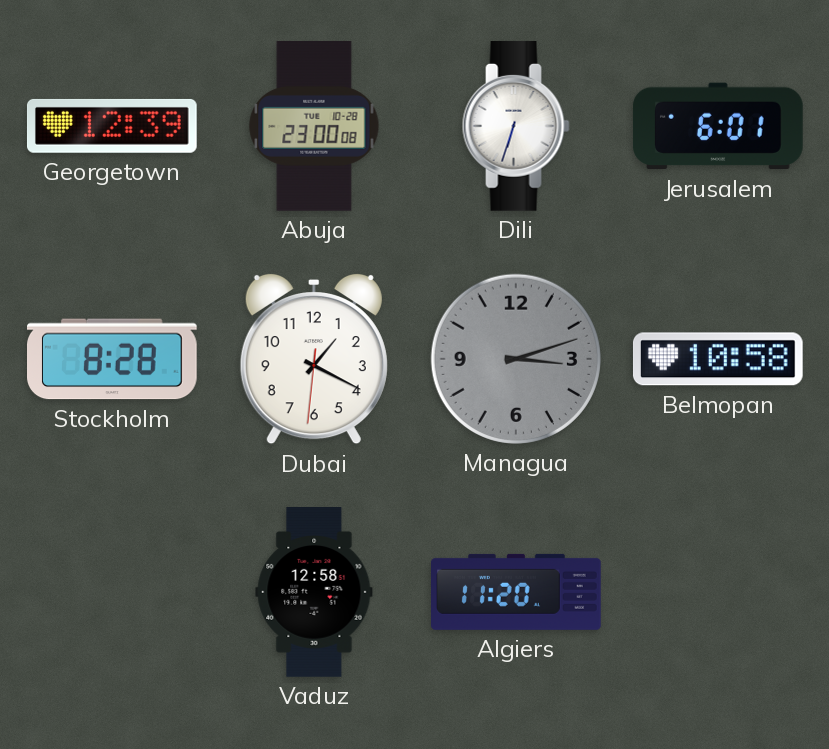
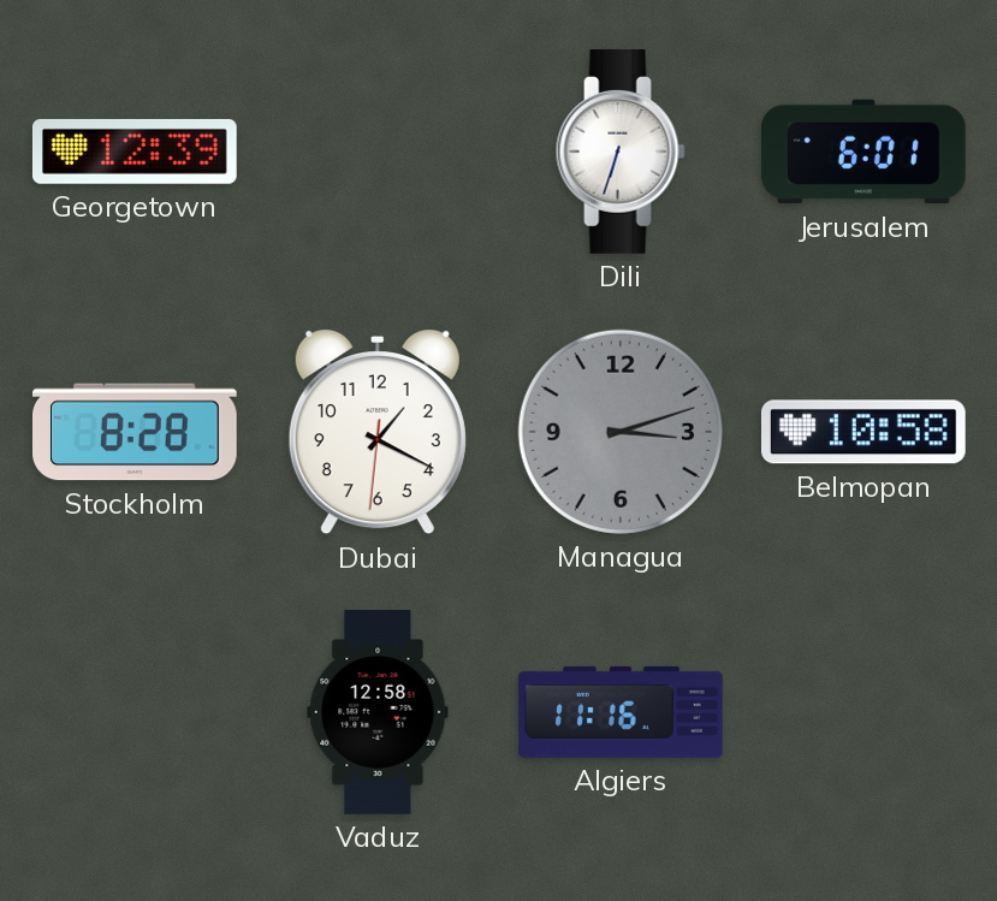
Abuja: 23:00 -> none
Algiers: 11:20 -> 11:16
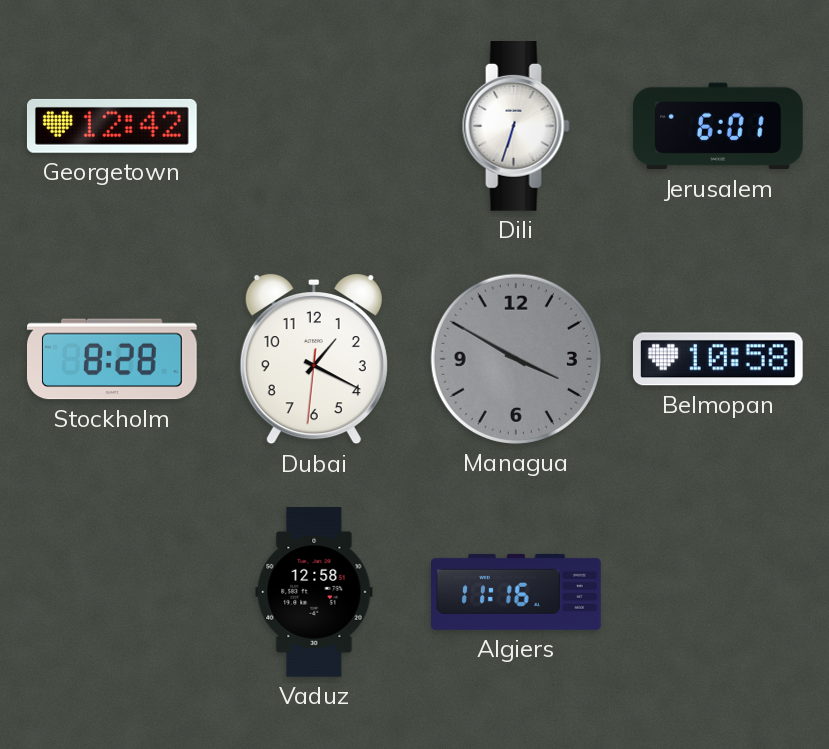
Georgetown: 12:39 -> 12:42
Managua: 3:12 -> 3:50
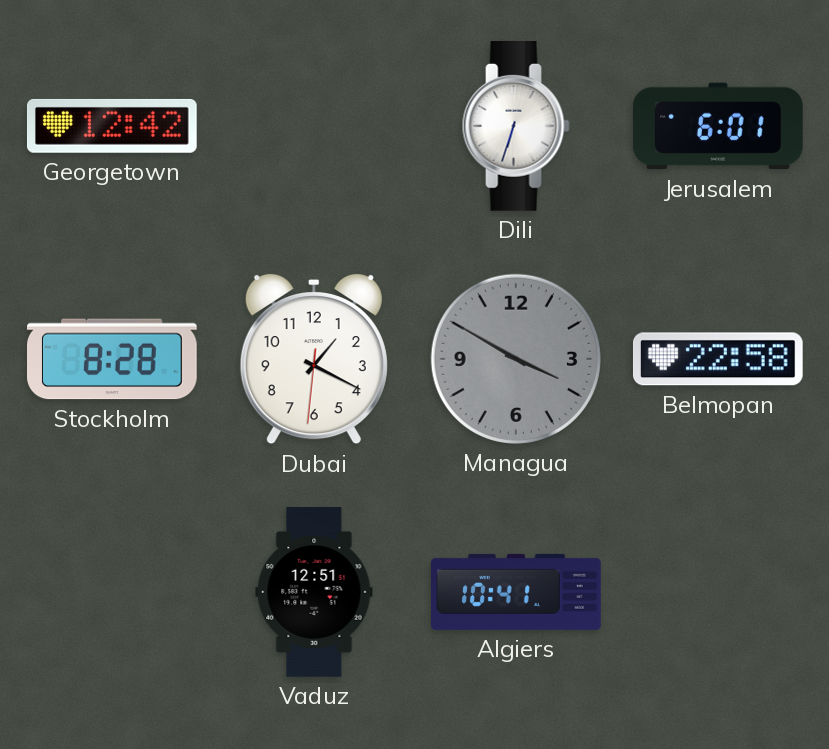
Belmopan: 10:58 -> 22:58
Vaduz: 12:58 -> 12:51
Algiers: 11:16 -> 10:41
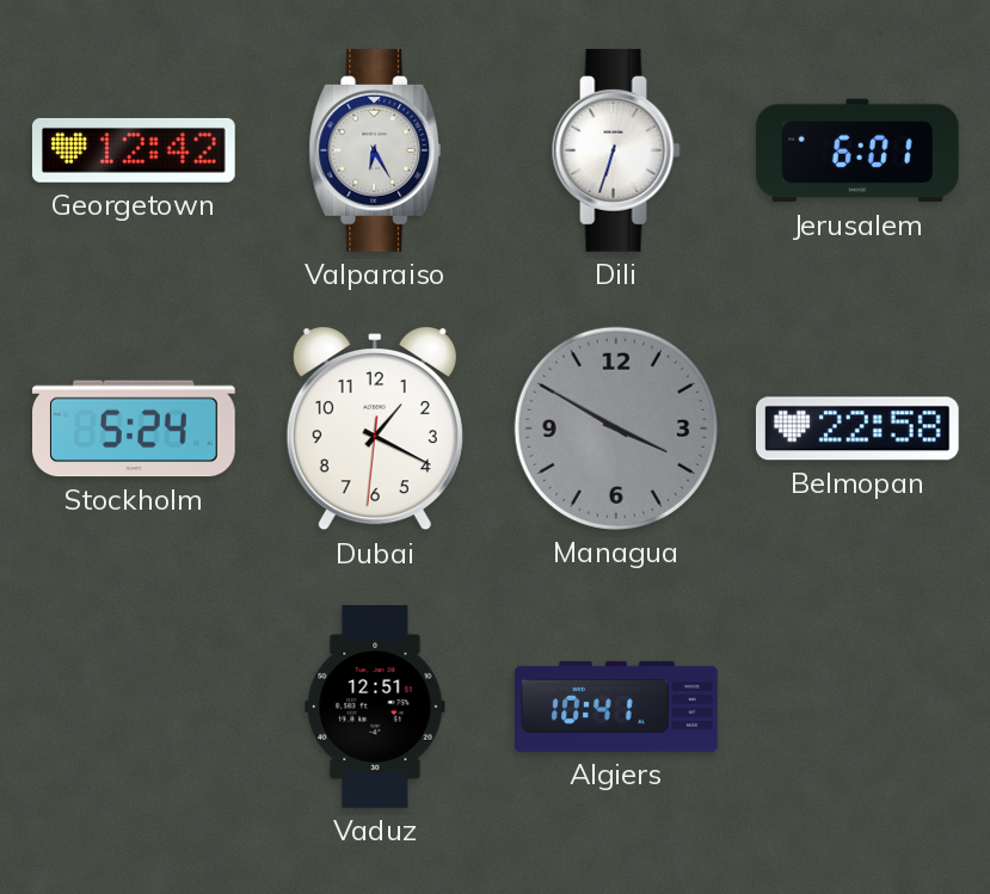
Valparaiso: none -> 6:25
Stockholm: 8:28 -> 5:24
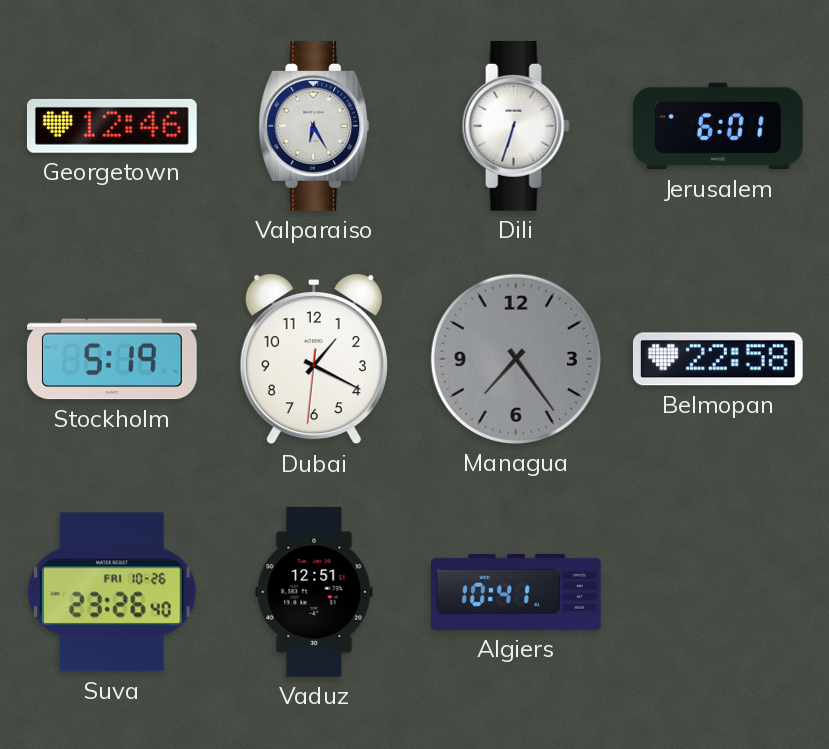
Georgetown: 12:42 -> 12:46
Stockholm: 5:24 -> 5:19
Managua: 3:50 -> 7:24
Suva: none -> 23:26
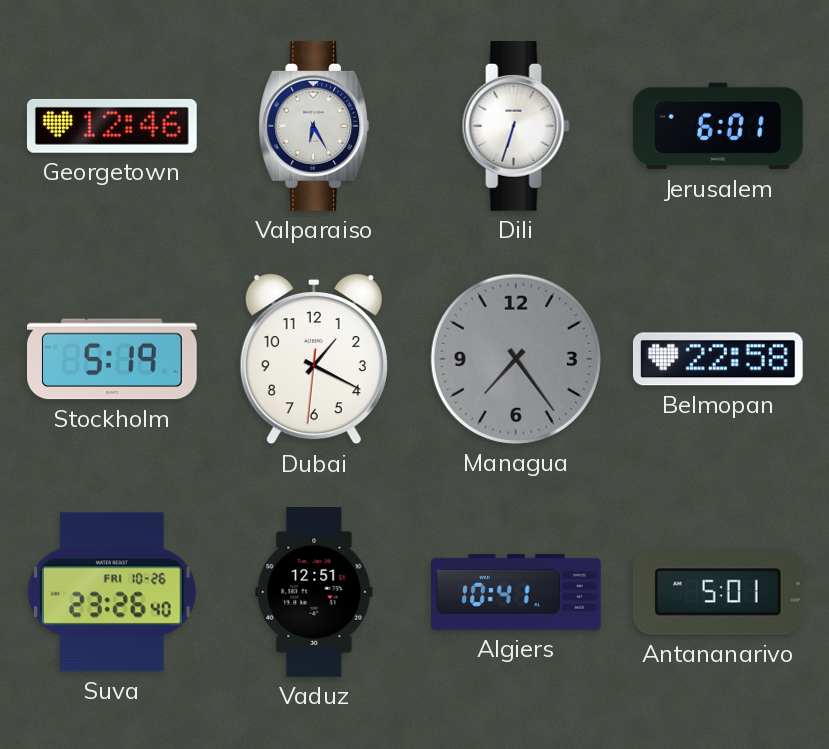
Antananarivo: none -> 5:01
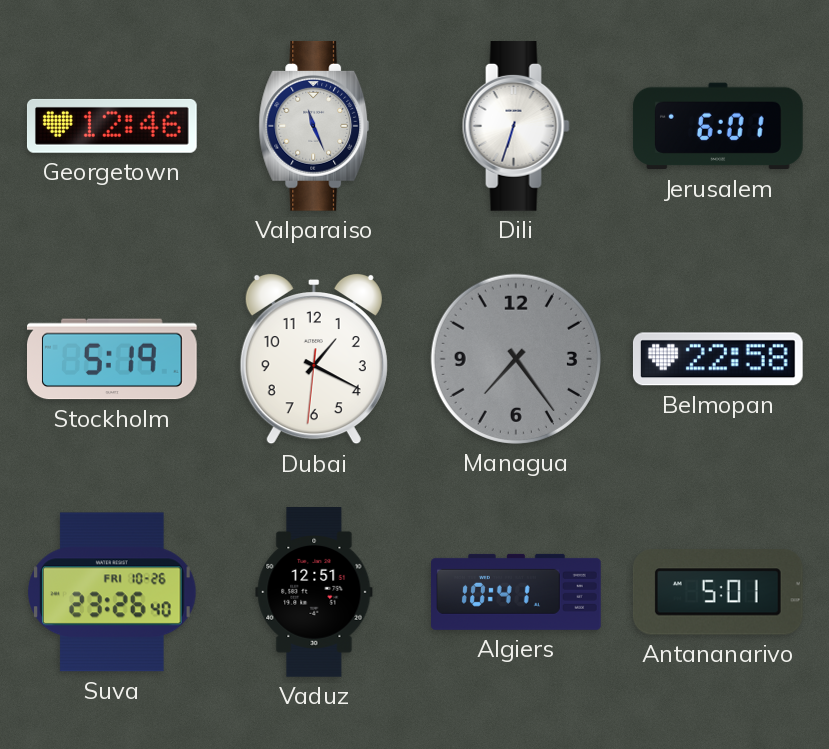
Valparaiso: 6:25 -> 11:26
